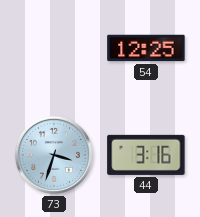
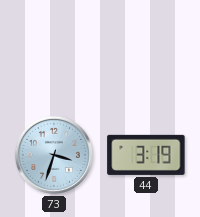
54: 12:25 -> none
44: 3:16 -> 3:19
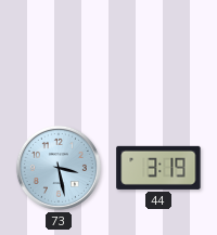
73: 3:33 -> 3:28
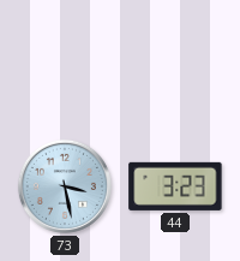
44: 3:19 -> 3:23
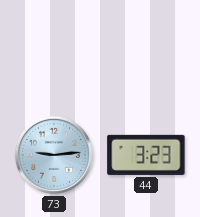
73: 3:28 -> 9:14
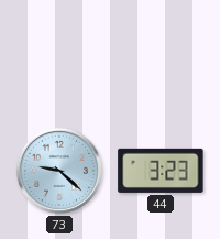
73: 9:14 -> 9:22
